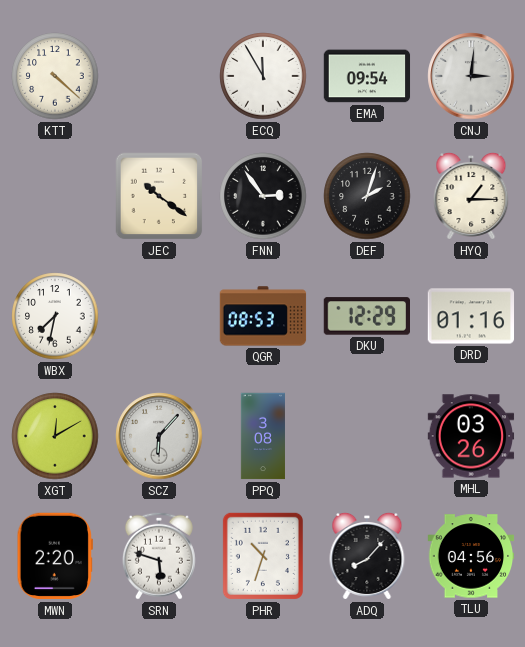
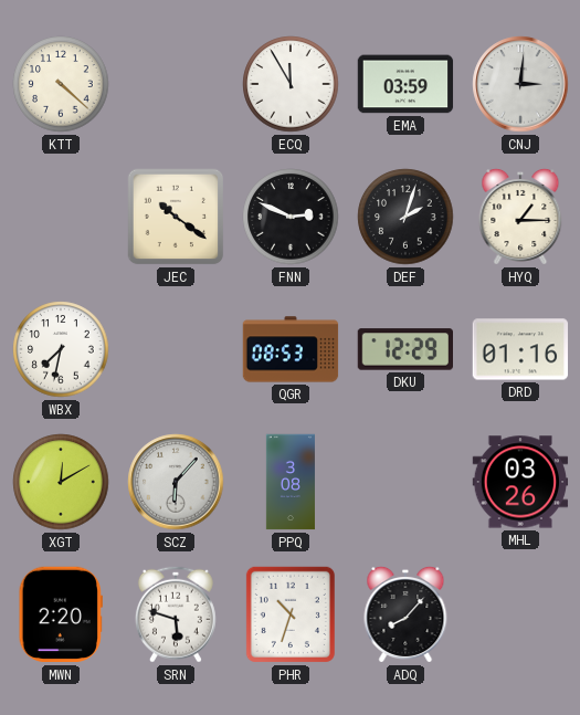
EMA: 09:54 -> 03:59
FNN: 2:54 -> 2:49
TLU: 04:56 -> none
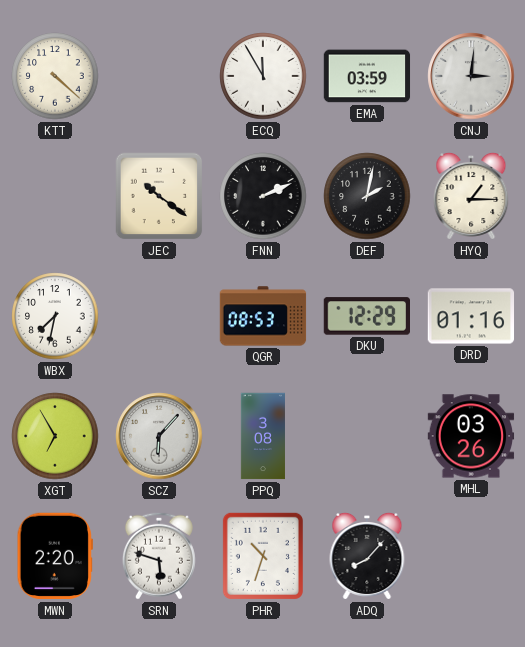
FNN: 2:49 -> 2:11
DEF: 2:03 -> 2:02
XGT: 12:10 -> 6:55
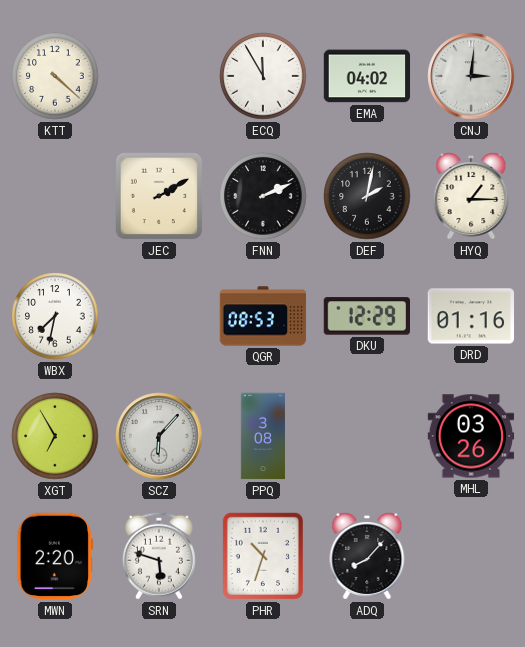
EMA: 03:59 -> 04:02
JEC: 10:21 -> 2:10
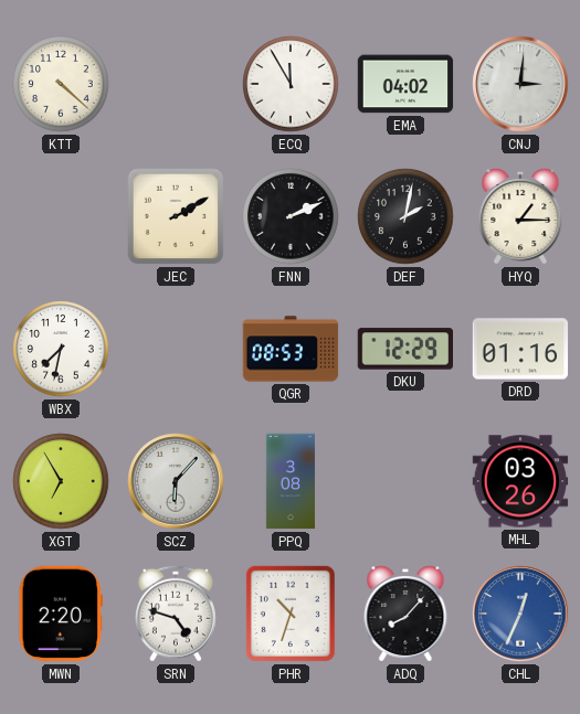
SRN: 5:48 -> 4:48
CHL: none -> 12:34
